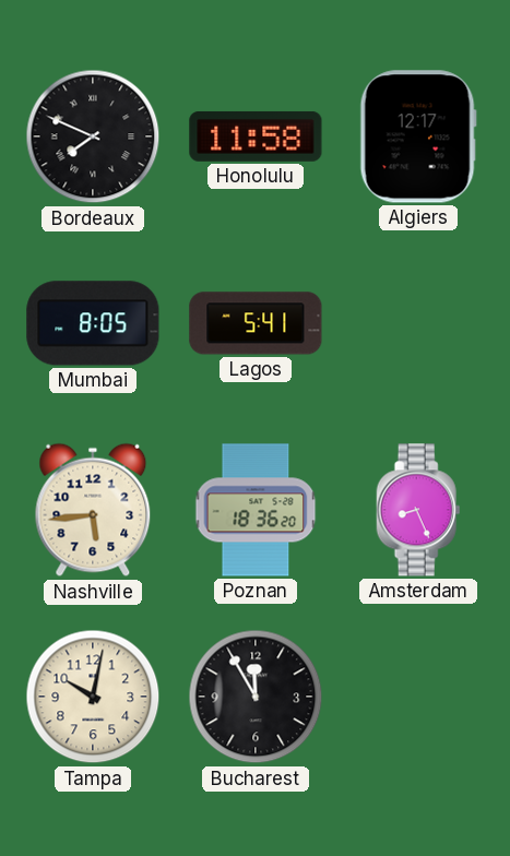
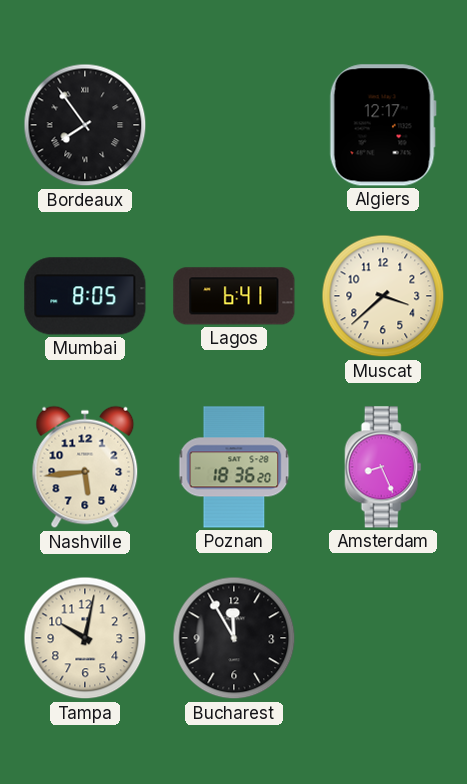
Bordeaux: 7:49 -> 7:54
Honolulu: 11:58 -> none
Lagos: 5:41 -> 6:41
Muscat: none -> 3:38
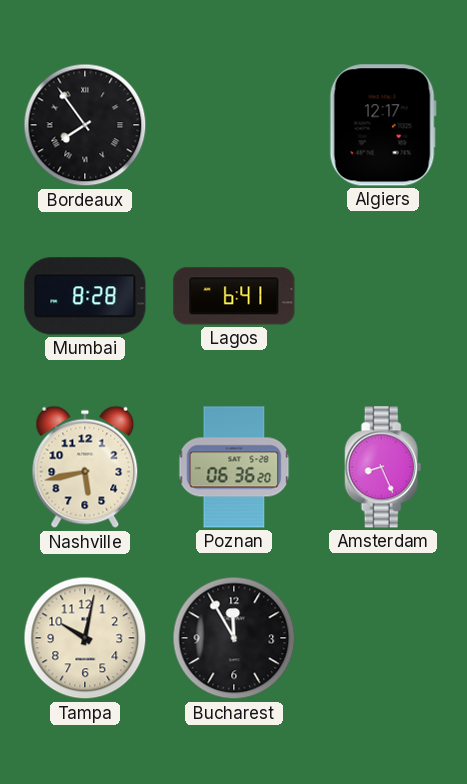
Mumbai: 8:05 -> 8:28
Muscat: 3:38 -> none
Nashville: 5:44 -> 5:43
Poznan: 18:36 -> 06:36
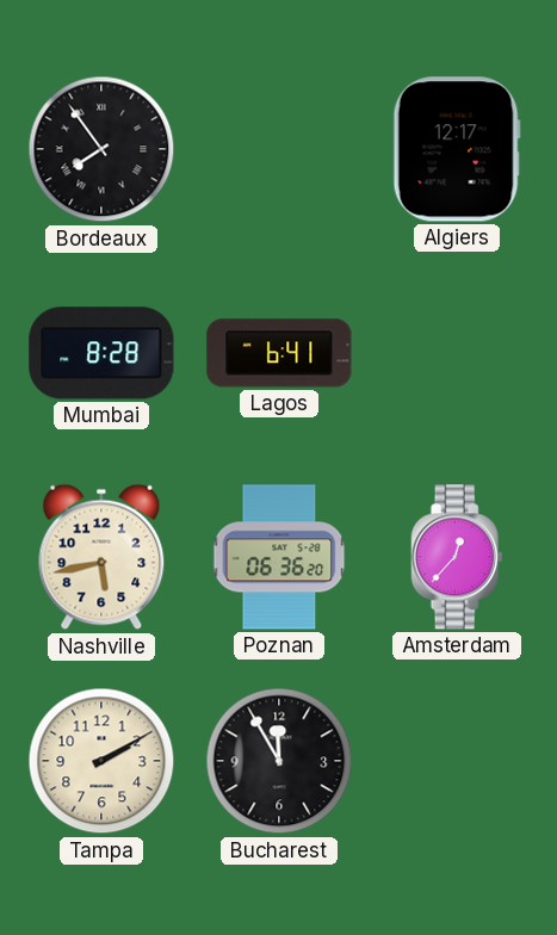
Amsterdam: 8:26 -> 12:37
Tampa: 10:02 -> 2:10
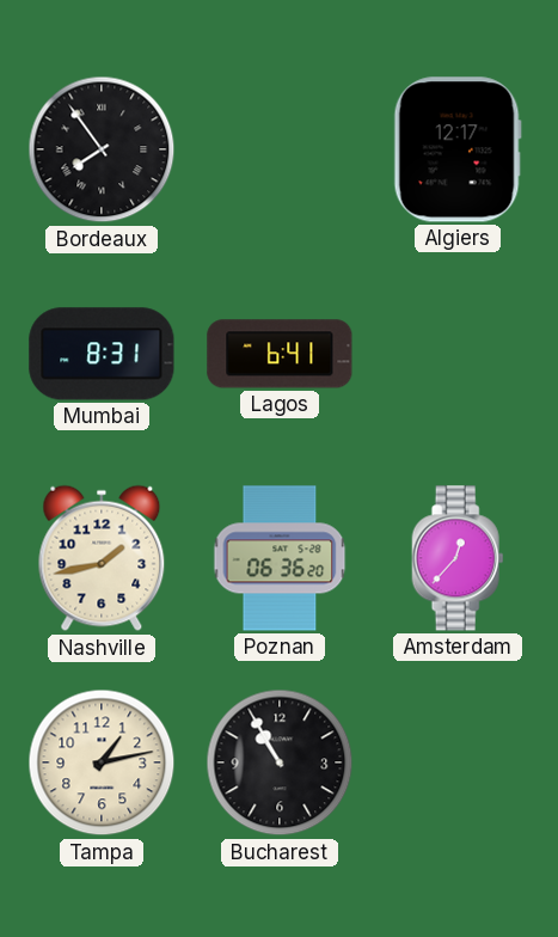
Mumbai: 8:28 -> 8:31
Nashville: 5:43 -> 1:43
Tampa: 2:10 -> 1:13
Bucharest: 11:55 -> 10:55
